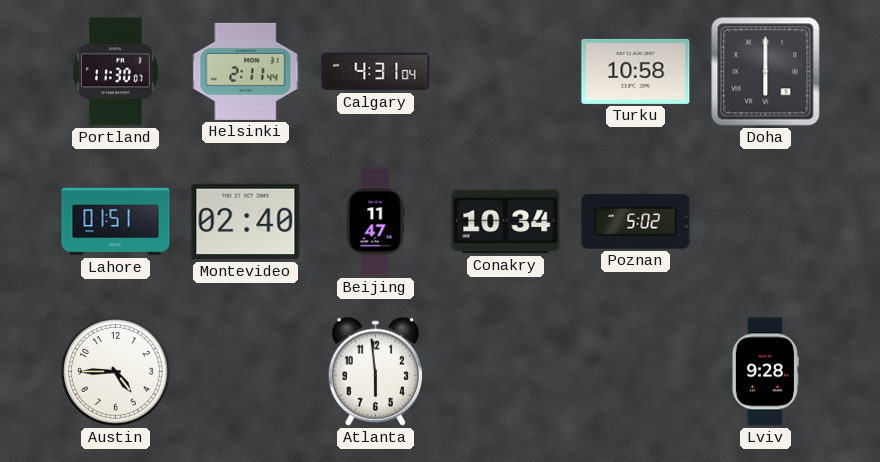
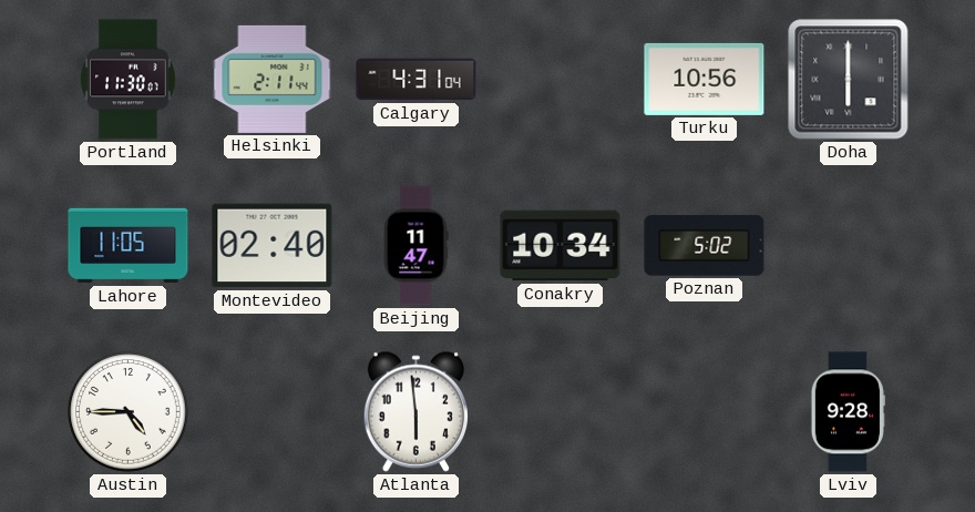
Turku: 10:58 -> 10:56
Lahore: 01:51 -> 11:05
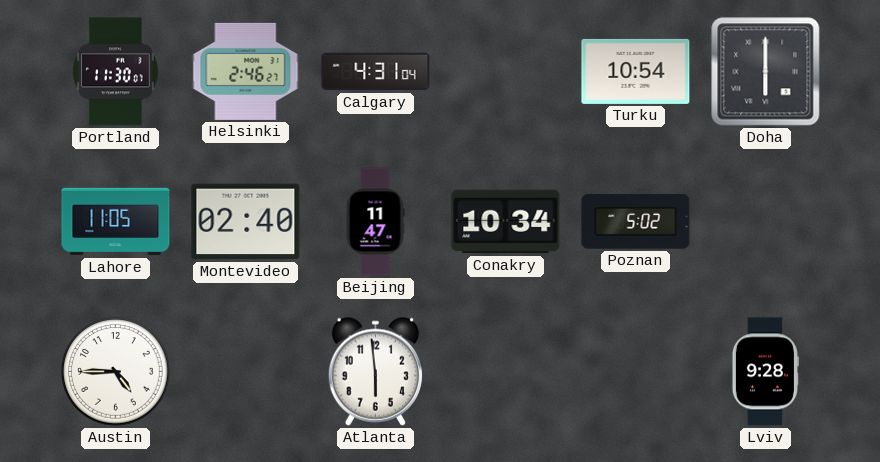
Helsinki: 2:11 -> 2:46
Turku: 10:56 -> 10:54
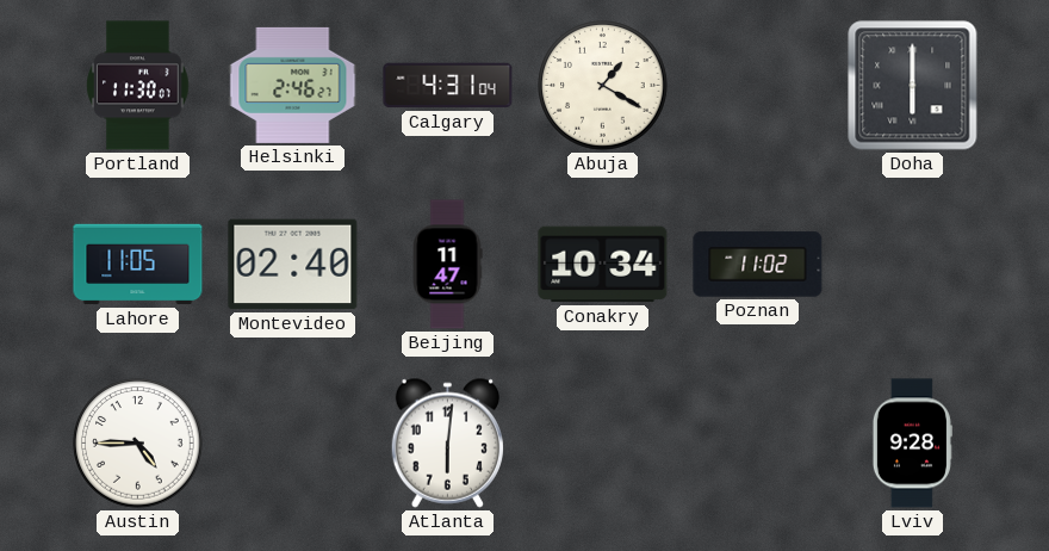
Abuja: none -> 1:20
Turku: 10:54 -> none
Poznan: 5:02 -> 11:02
Atlanta: 5:59 -> 6:01
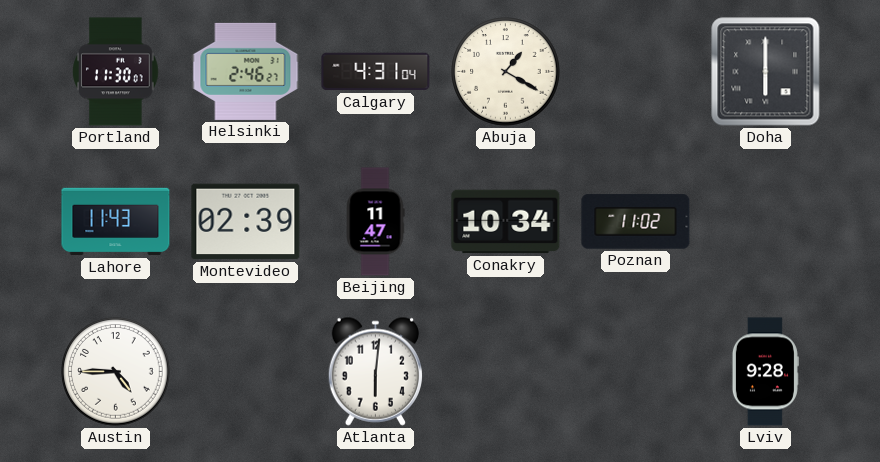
Lahore: 11:05 -> 11:43
Montevideo: 02:40 -> 02:39
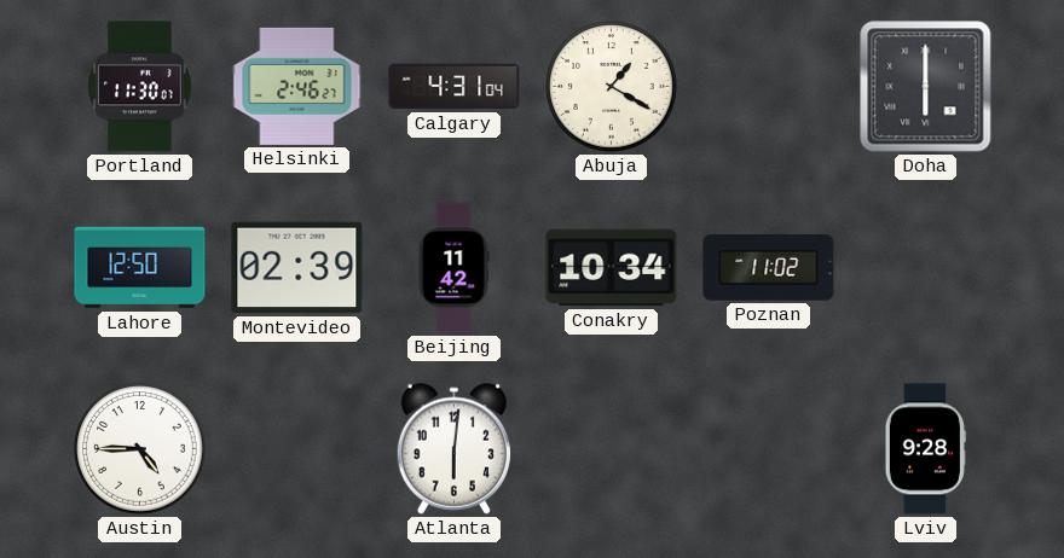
Lahore: 11:43 -> 12:50
Beijing: 11:47 -> 11:42
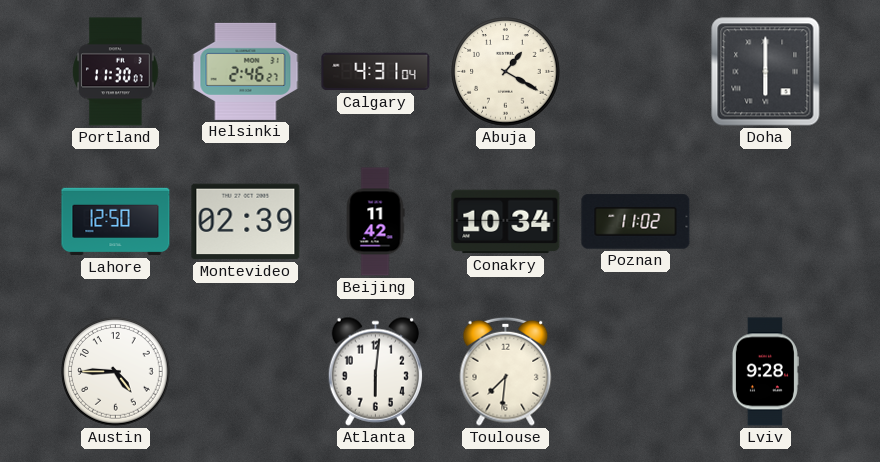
Toulouse: none -> 7:31
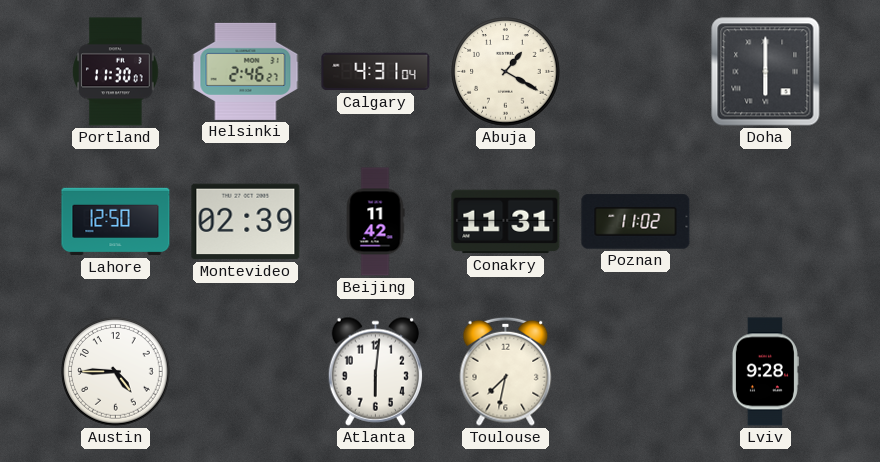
Conakry: 10:34 -> 11:31
Toulouse: 7:31 -> 7:32
